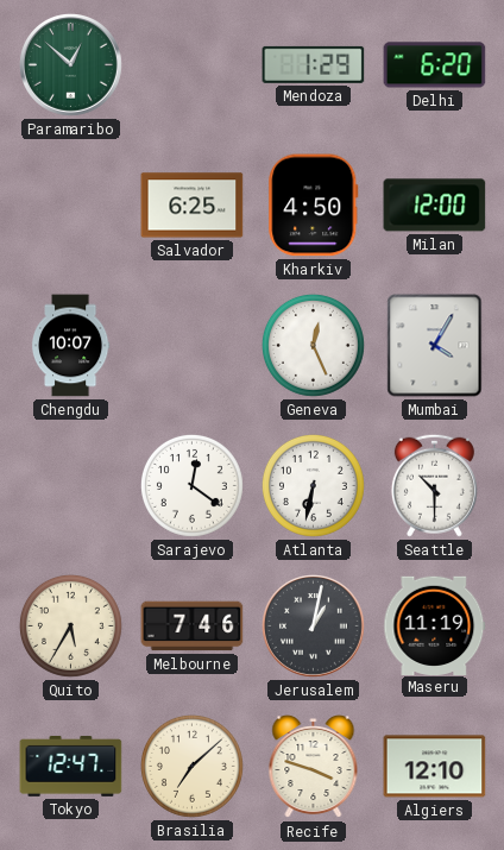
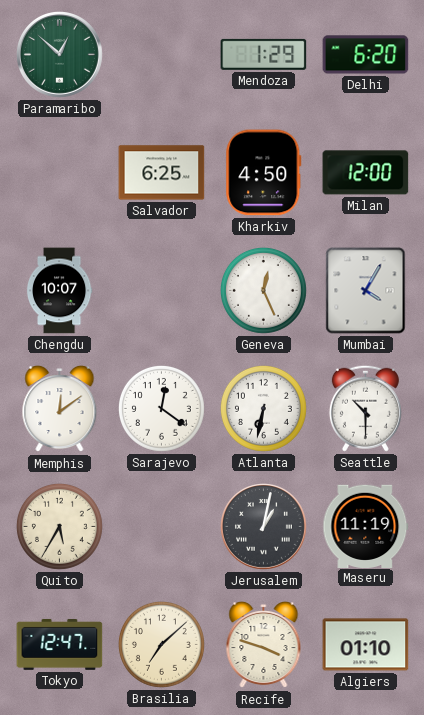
Memphis: none -> 12:09
Melbourne: 7:46 -> none
Algiers: 12:10 -> 01:10
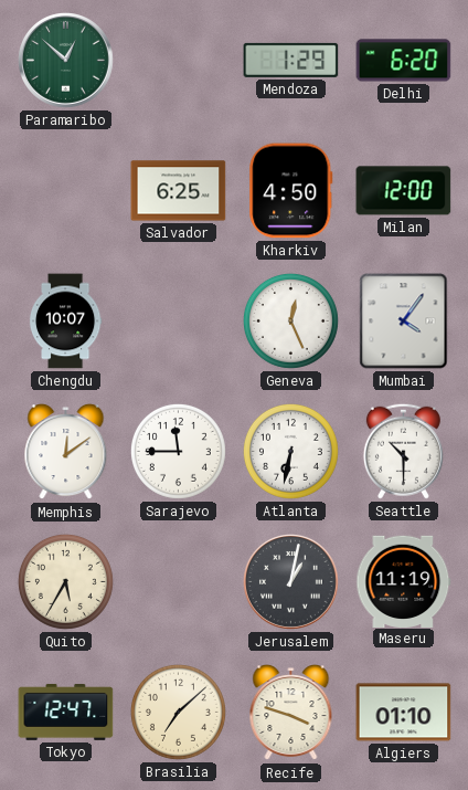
Mumbai: 4:05 -> 4:06
Sarajevo: 12:21 -> 11:45
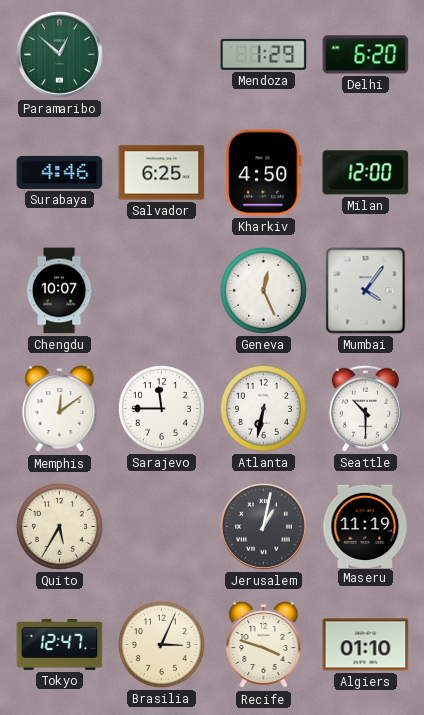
Surabaya: none -> 4:46
Brasilia: 7:08 -> 3:04
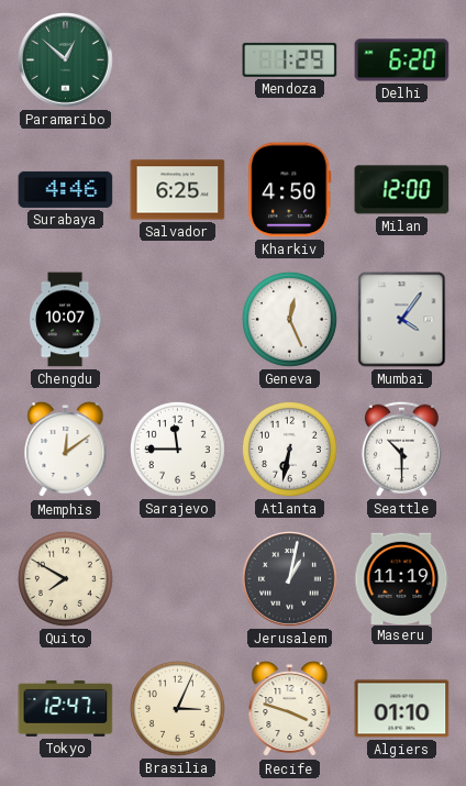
Quito: 5:35 -> 7:50
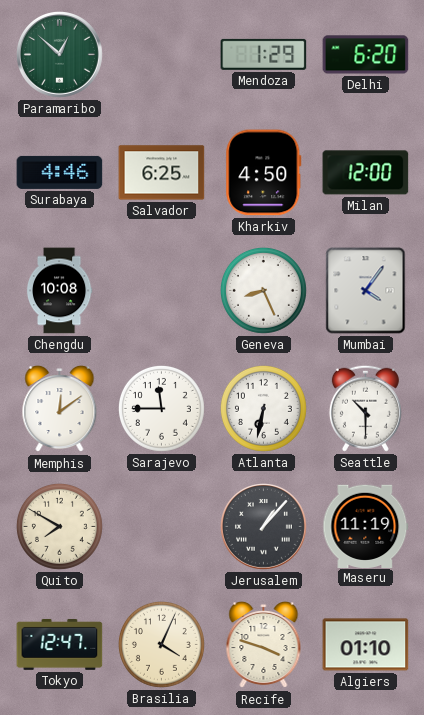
Chengdu: 10:07 -> 10:08
Geneva: 12:26 -> 8:26
Jerusalem: 1:02 -> 1:07
Brasilia: 3:04 -> 4:04
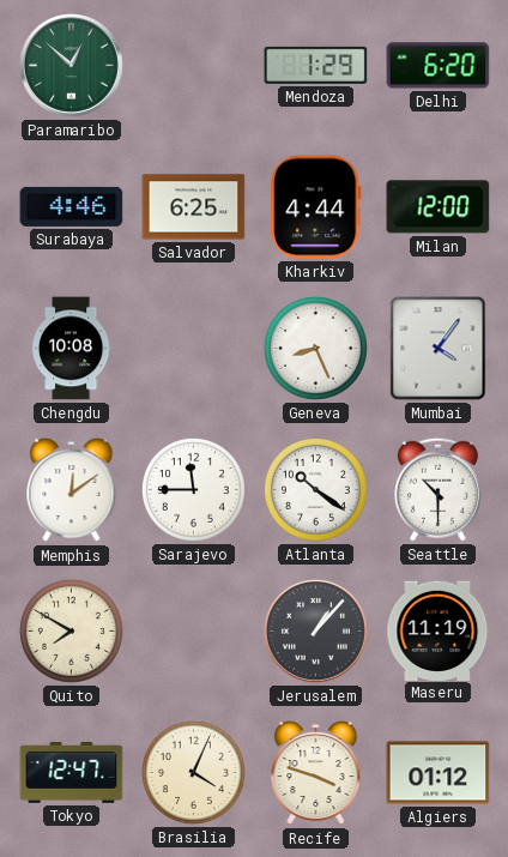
Kharkiv: 4:50 -> 4:44
Atlanta: 6:32 -> 10:21
Algiers: 01:10 -> 01:12
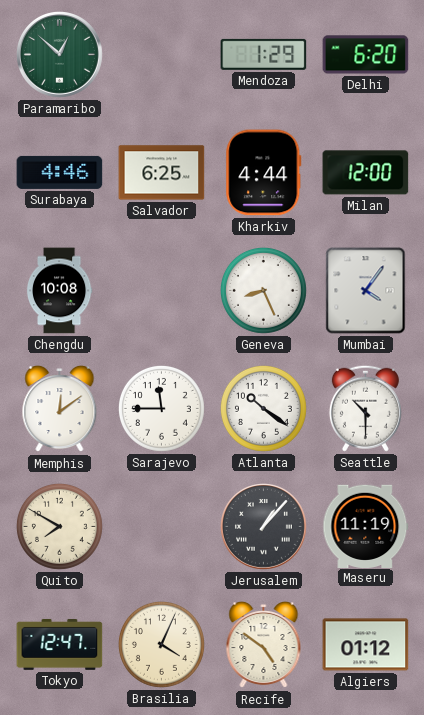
Recife: 3:48 -> 4:51
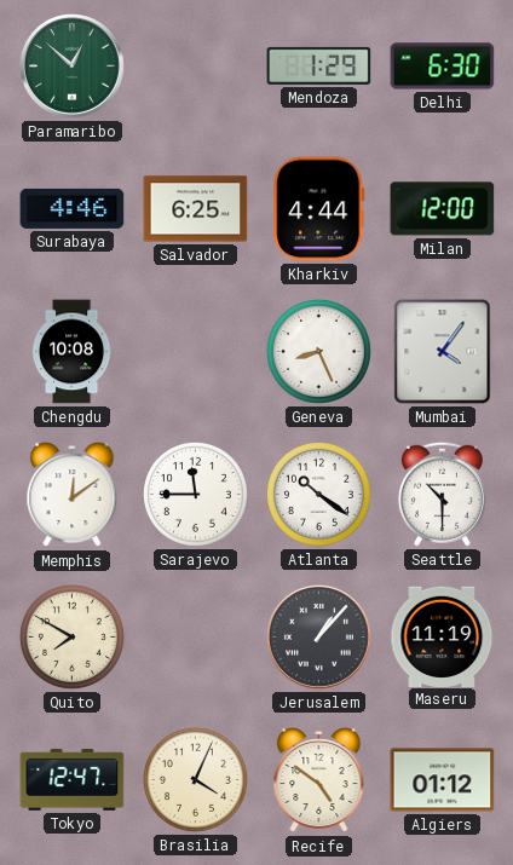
Delhi: 6:20 -> 6:30
